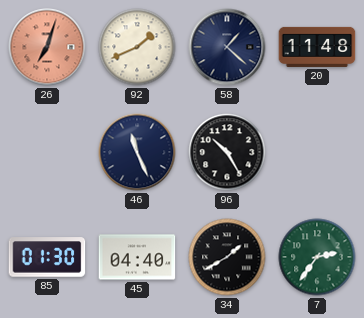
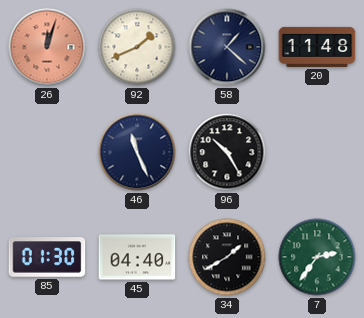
26: 7:03 -> 12:03
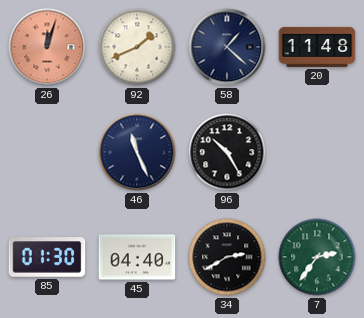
34: 1:40 -> 2:40
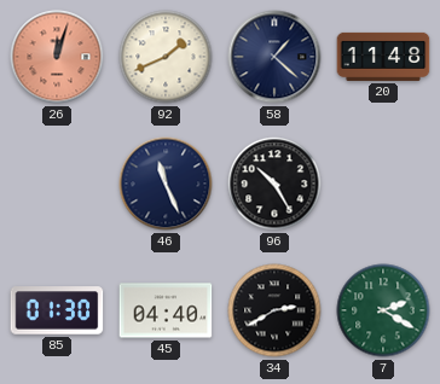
7: 2:36 -> 2:20
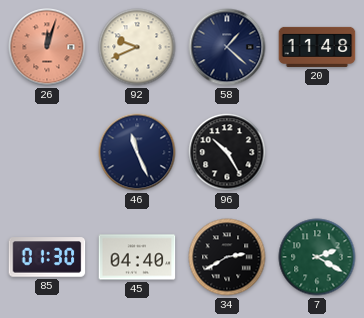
92: 1:41 -> 9:41
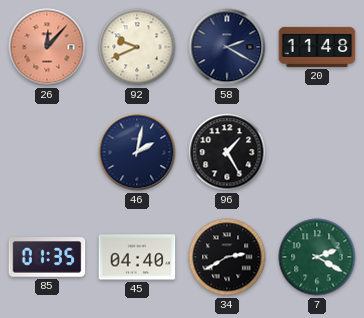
26: 12:03 -> 12:07
58: 1:22 -> 2:20
46: 11:26 -> 2:02
96: 10:25 -> 1:25
85: 01:30 -> 01:35
